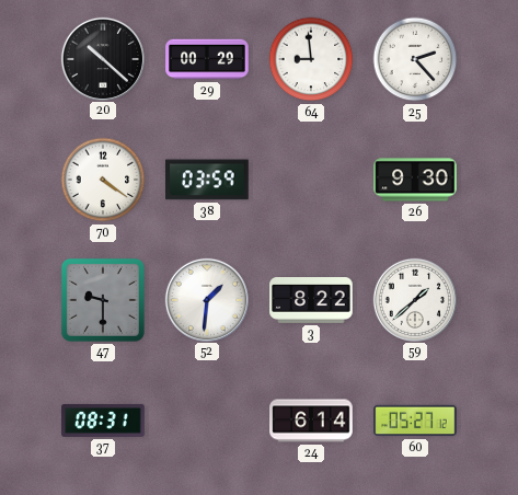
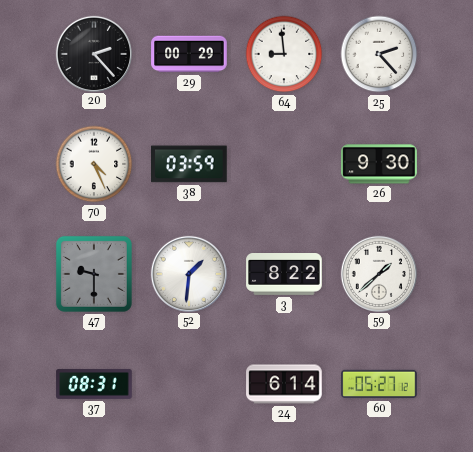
20: 10:22 -> 2:23
70: 4:21 -> 4:26
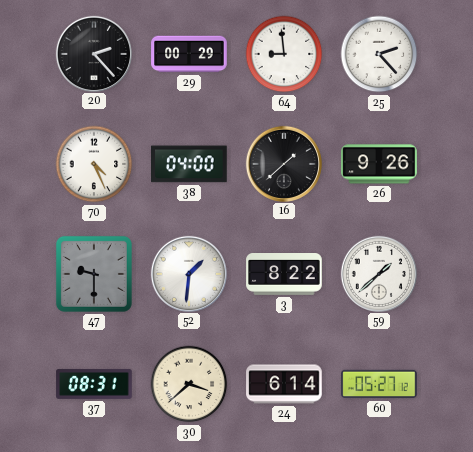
38: 03:59 -> 04:00
16: none -> 1:38
26: 9:30 -> 9:26
30: none -> 3:38
